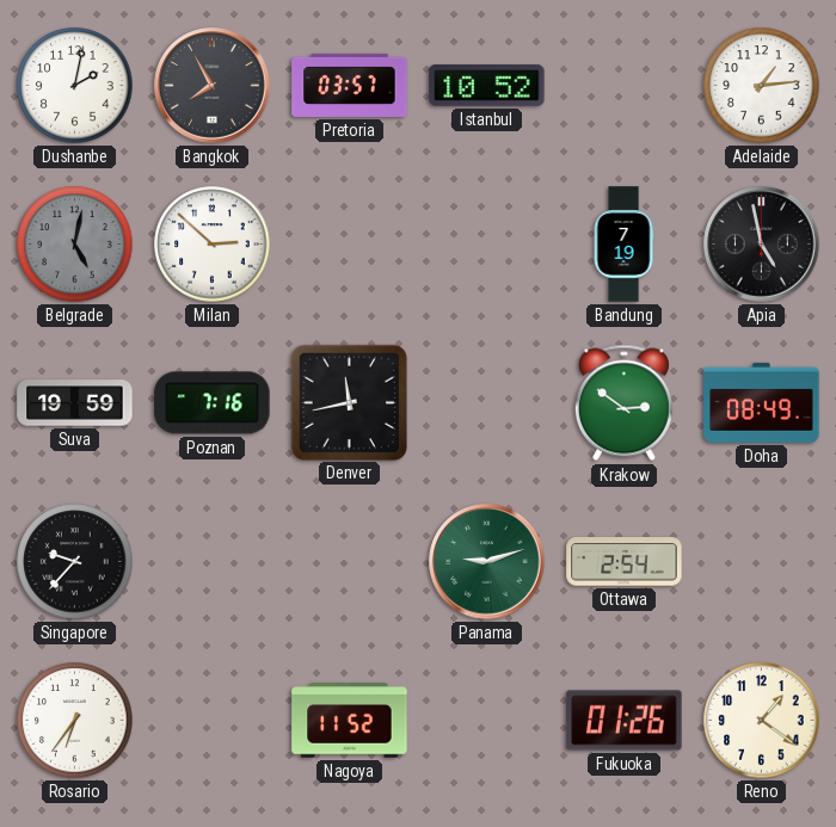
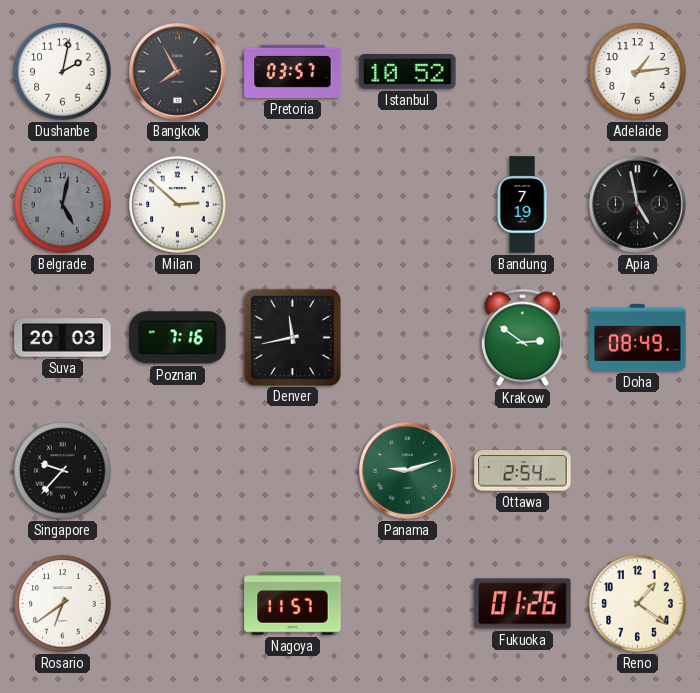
Suva: 19:59 -> 20:03
Rosario: 6:36 -> 6:39
Nagoya: 11:52 -> 11:57
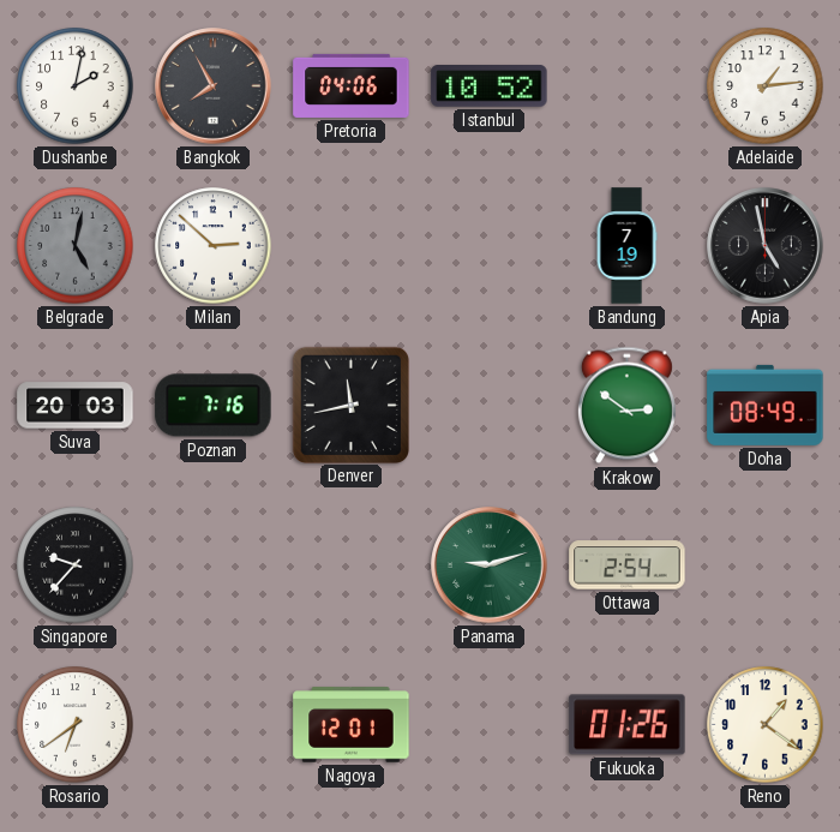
Pretoria: 03:57 -> 04:06
Nagoya: 11:57 -> 12:01
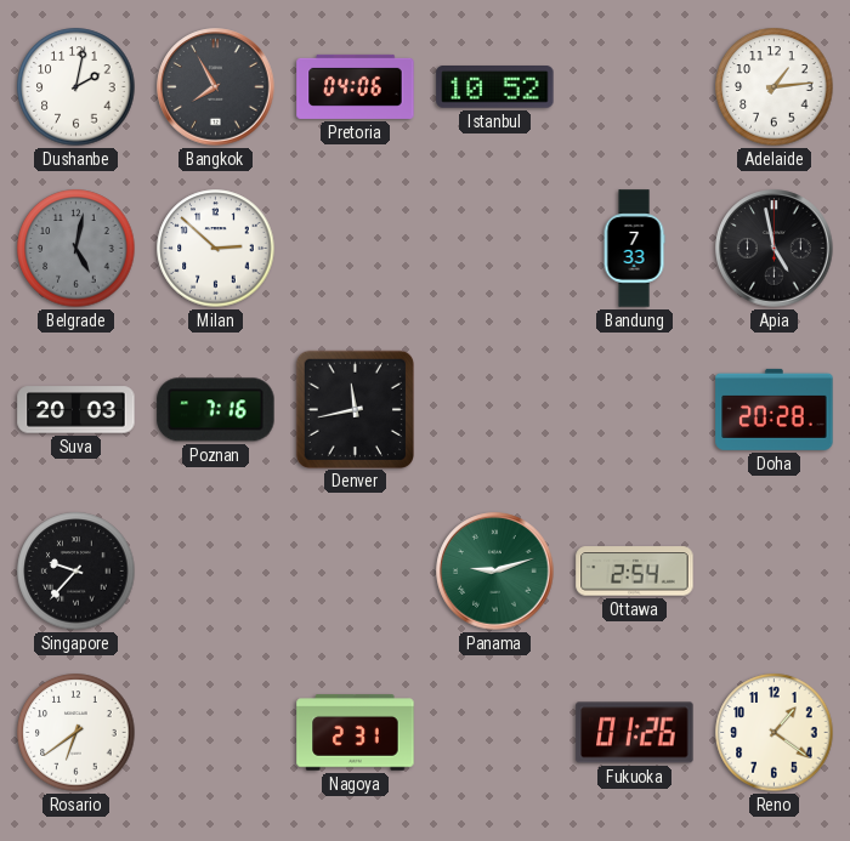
Bandung: 7:19 -> 7:33
Krakow: 2:51 -> none
Doha: 08:49 -> 20:28
Nagoya: 12:01 -> 2:31
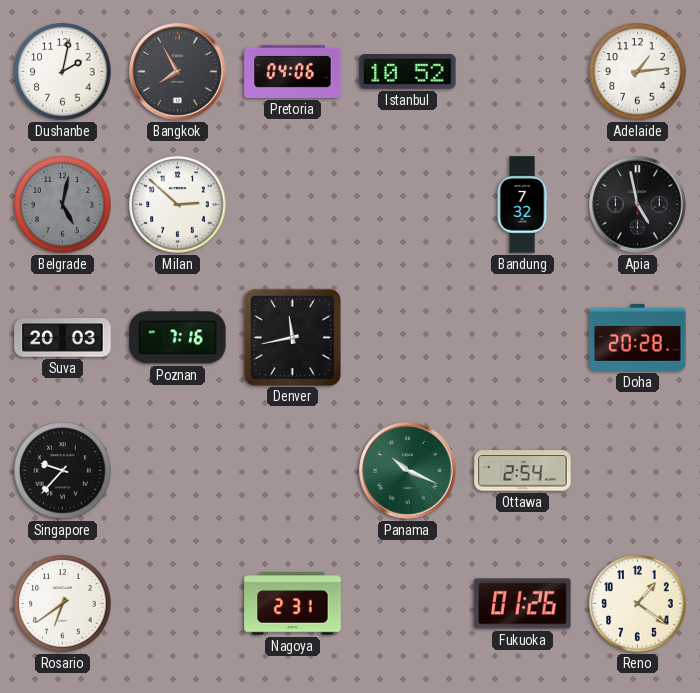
Bandung: 7:33 -> 7:32
Panama: 9:12 -> 10:19
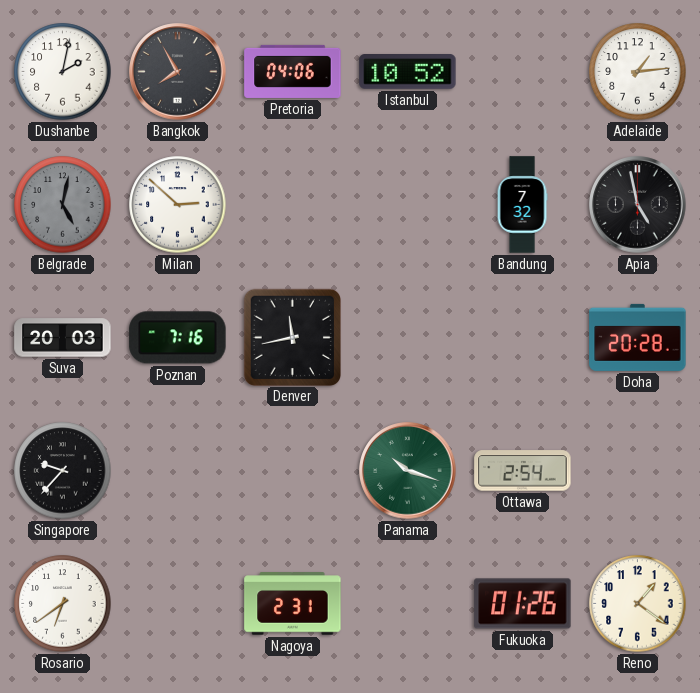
Panama: 10:19 -> 10:18
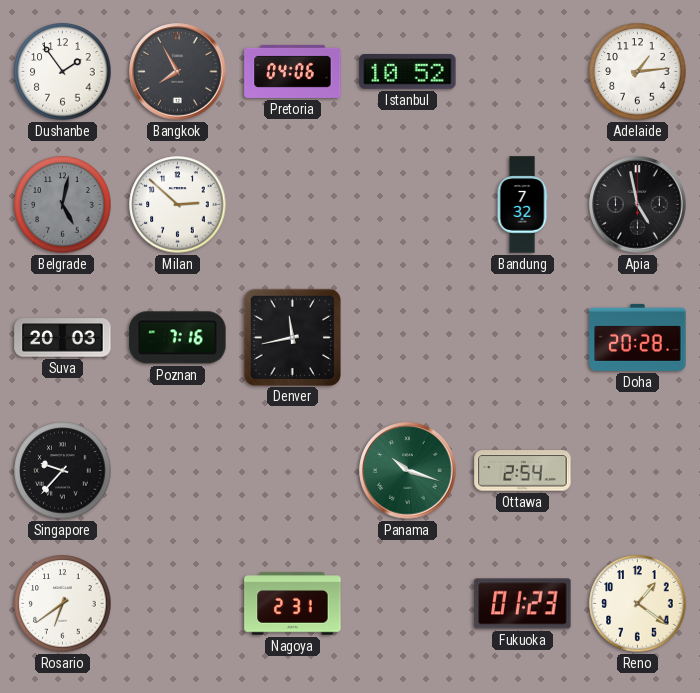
Dushanbe: 2:02 -> 1:54
Fukuoka: 01:26 -> 01:23
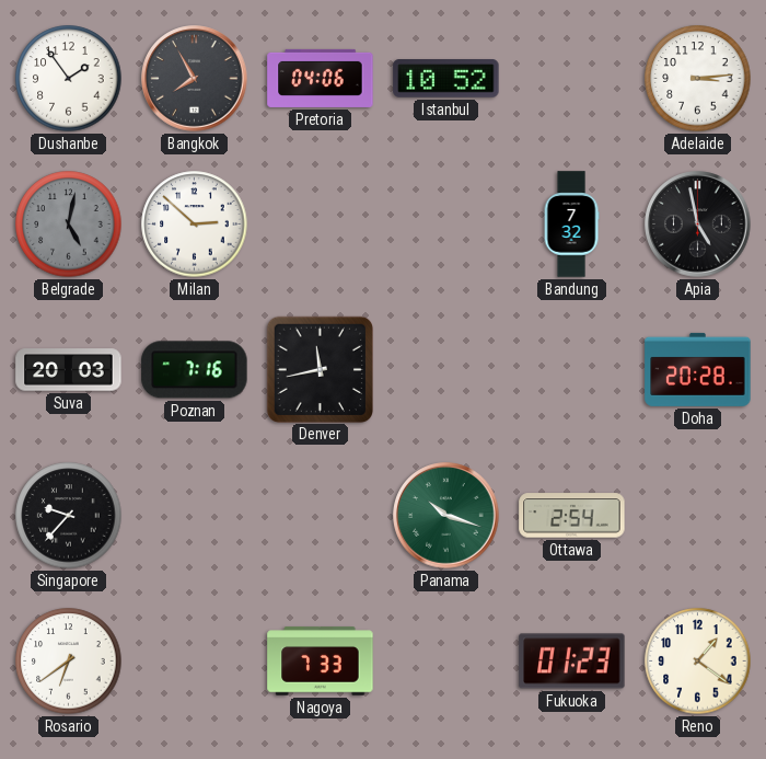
Adelaide: 1:14 -> 3:14
Nagoya: 2:31 -> 7:33
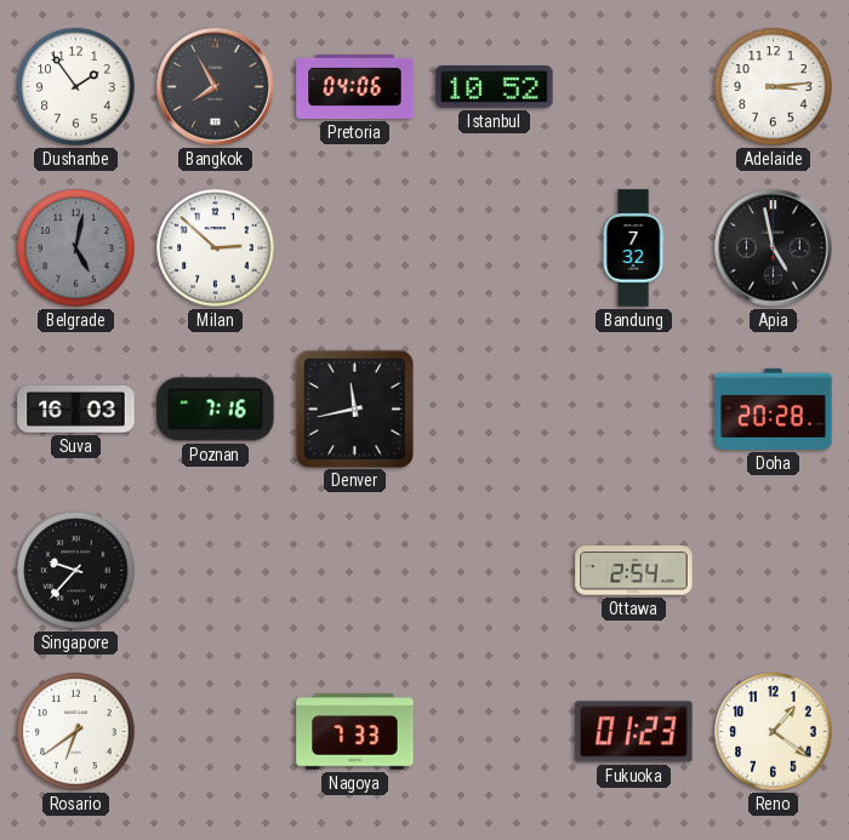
Suva: 20:03 -> 16:03
Panama: 10:18 -> none
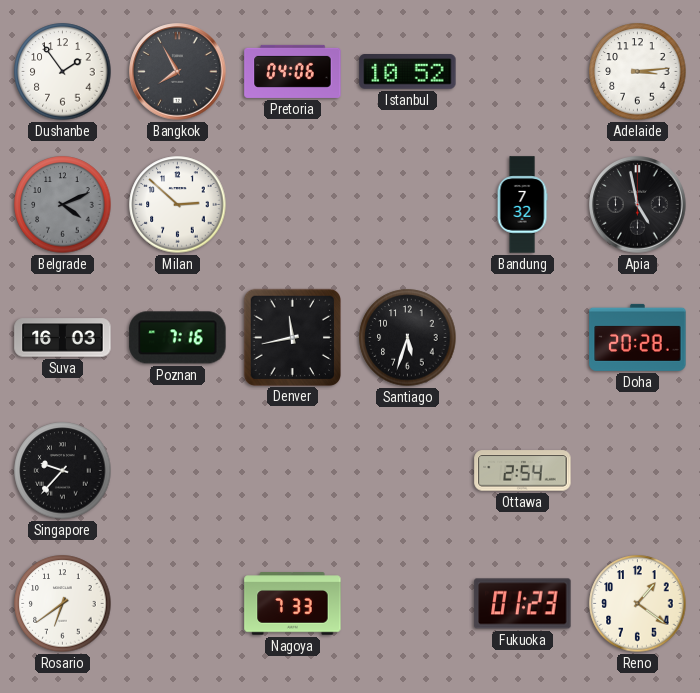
Belgrade: 5:02 -> 4:11
Santiago: none -> 5:33
